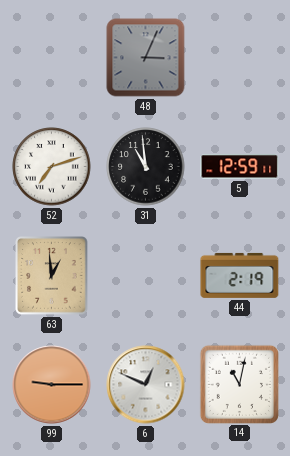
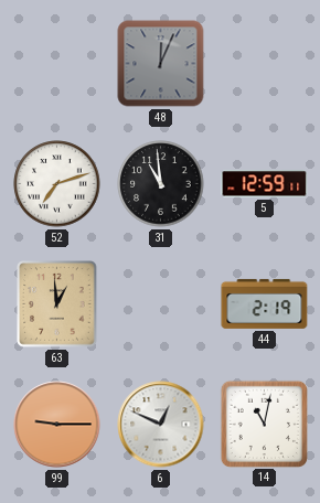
48: 3:04 -> 12:04
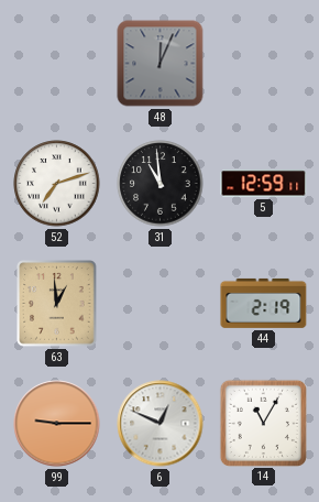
14: 11:02 -> 11:05
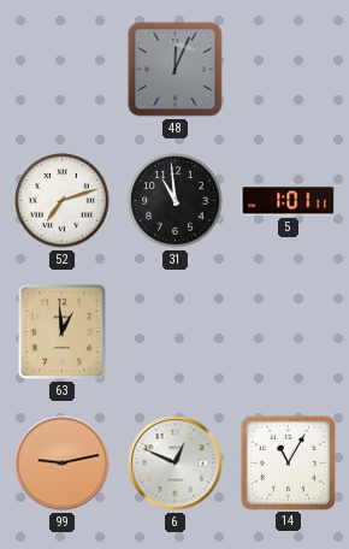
5: 12:59 -> 1:01
44: 2:19 -> none
99: 9:15 -> 9:13
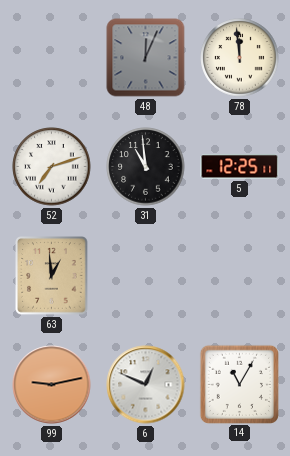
78: none -> 11:59
5: 1:01 -> 12:25
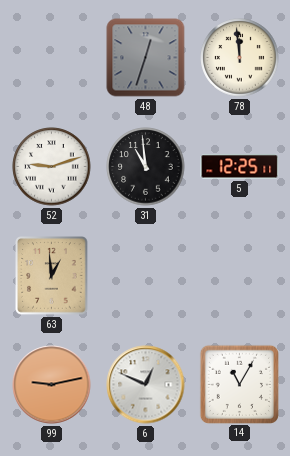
48: 12:04 -> 12:33
52: 7:12 -> 9:12
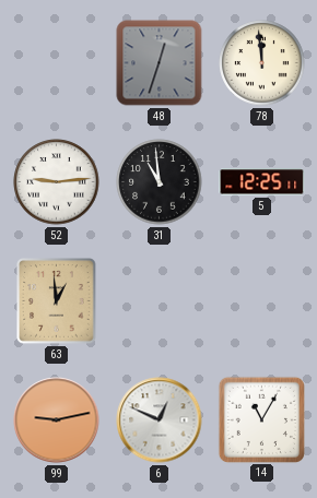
52: 9:12 -> 9:14
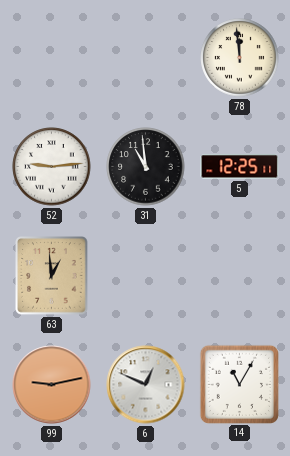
48: 12:33 -> none
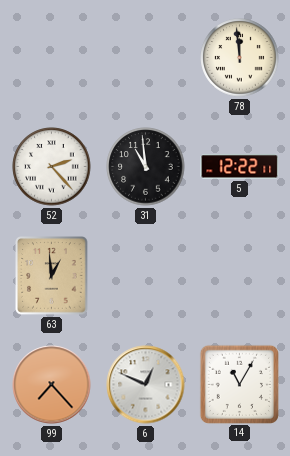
52: 9:14 -> 2:23
5: 12:25 -> 12:22
99: 9:13 -> 7:23
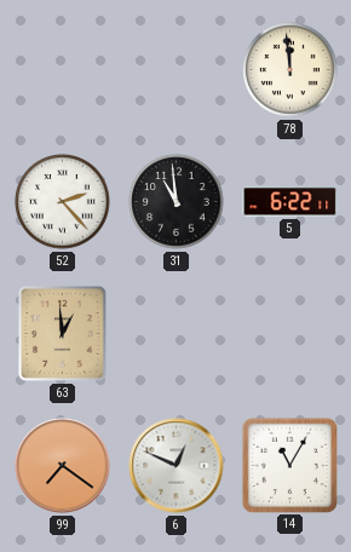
5: 12:22 -> 6:22
99: 7:23 -> 7:21
